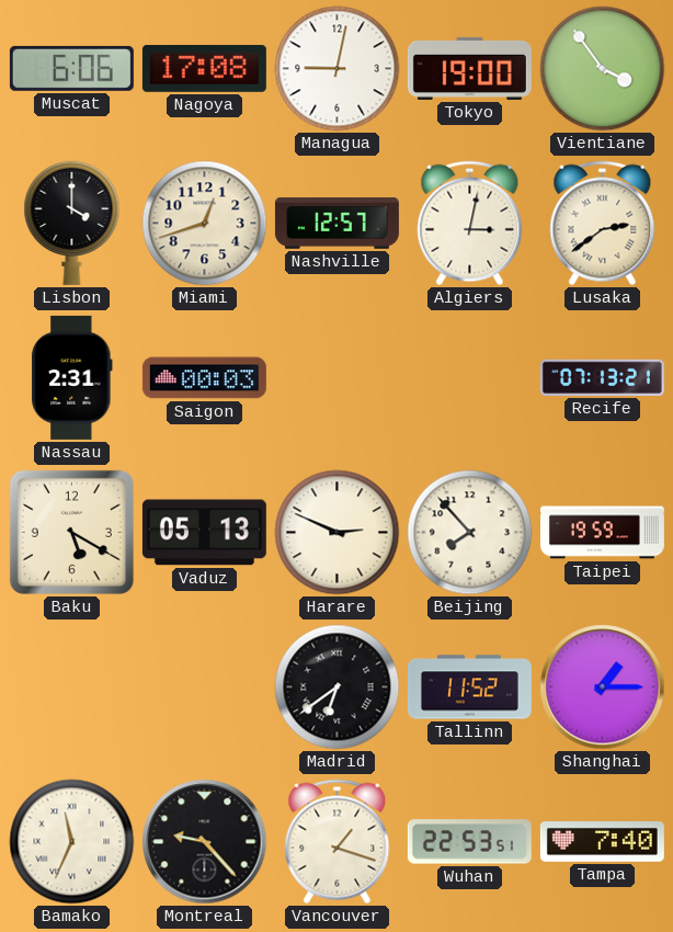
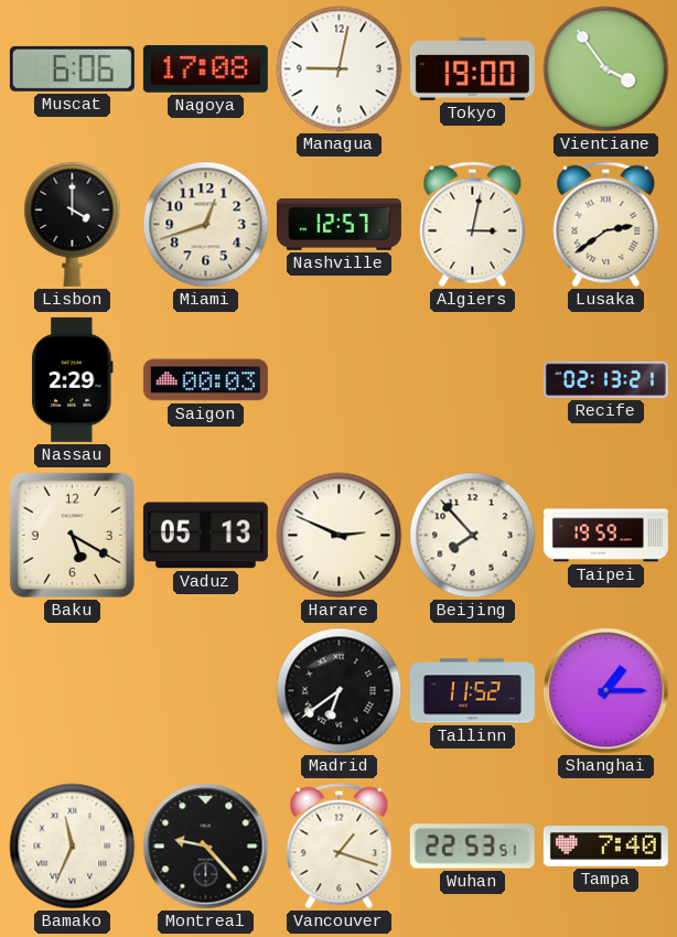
Nassau: 2:31 -> 2:29
Recife: 07:13 -> 02:13
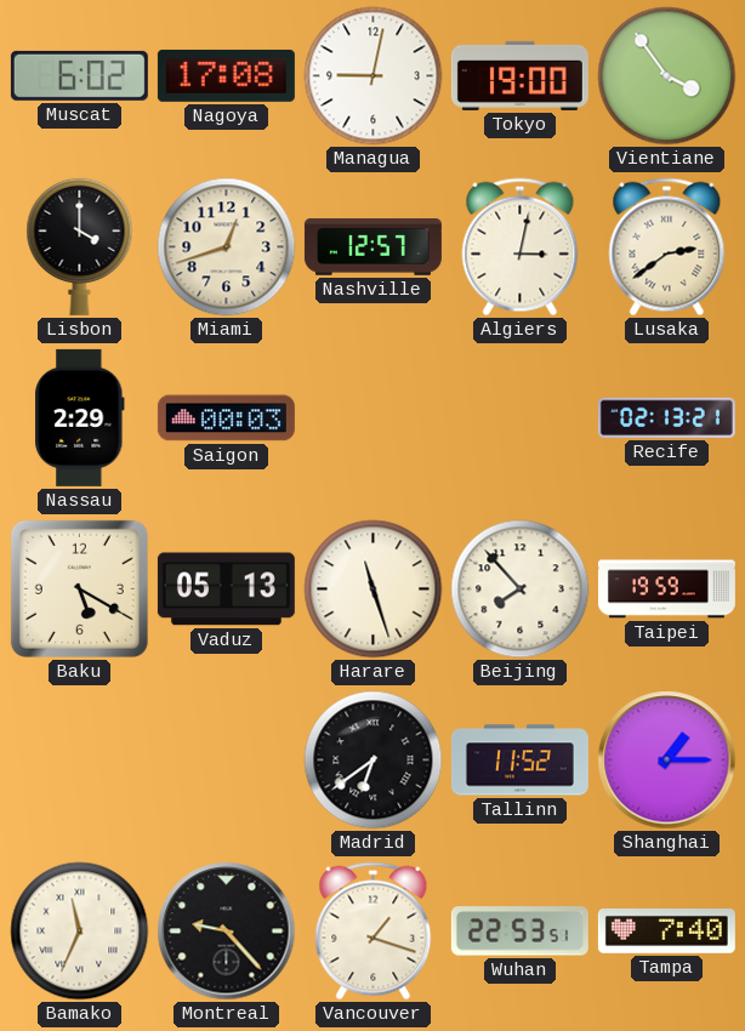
Muscat: 6:06 -> 6:02
Harare: 2:49 -> 11:27
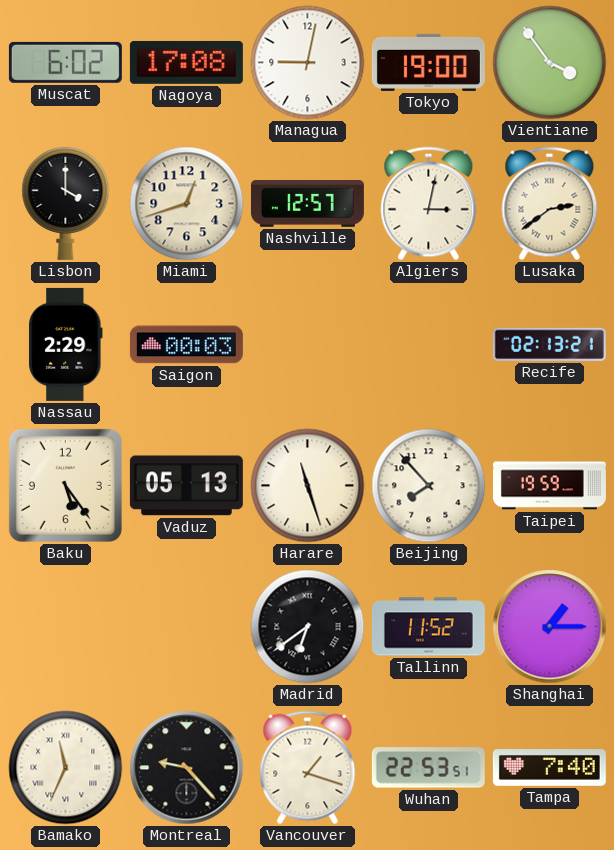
Baku: 5:20 -> 5:24
